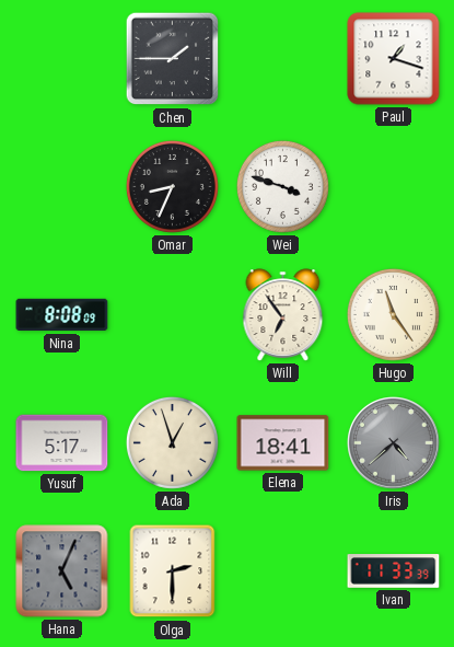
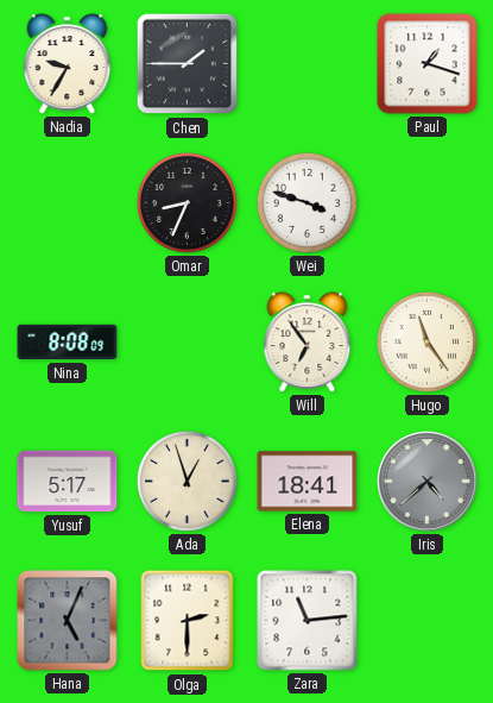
Nadia: none -> 9:35
Zara: none -> 11:14
Ivan: 11:33 -> none
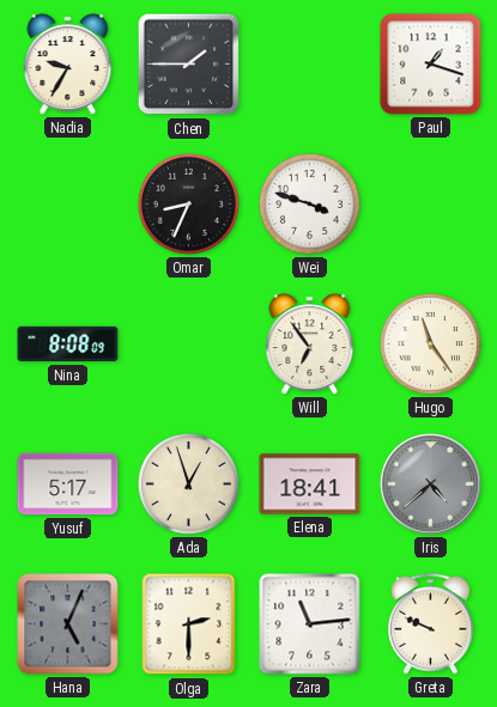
Greta: none -> 9:49
